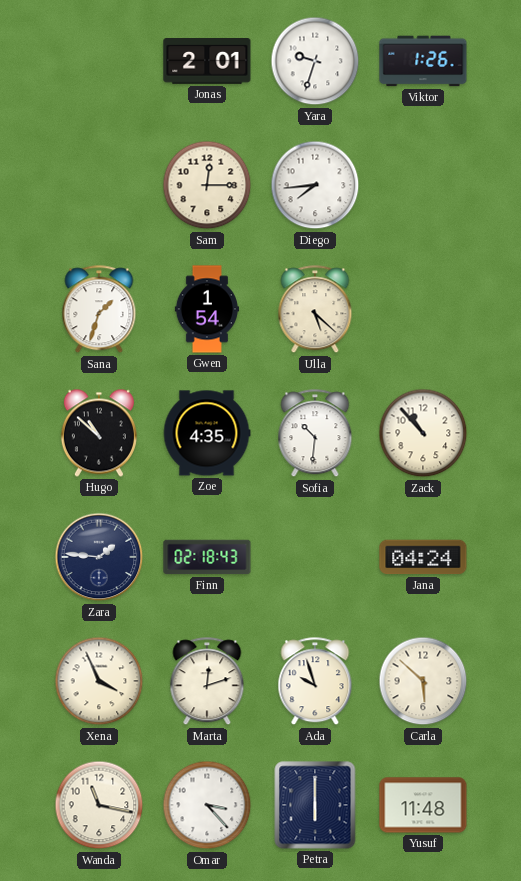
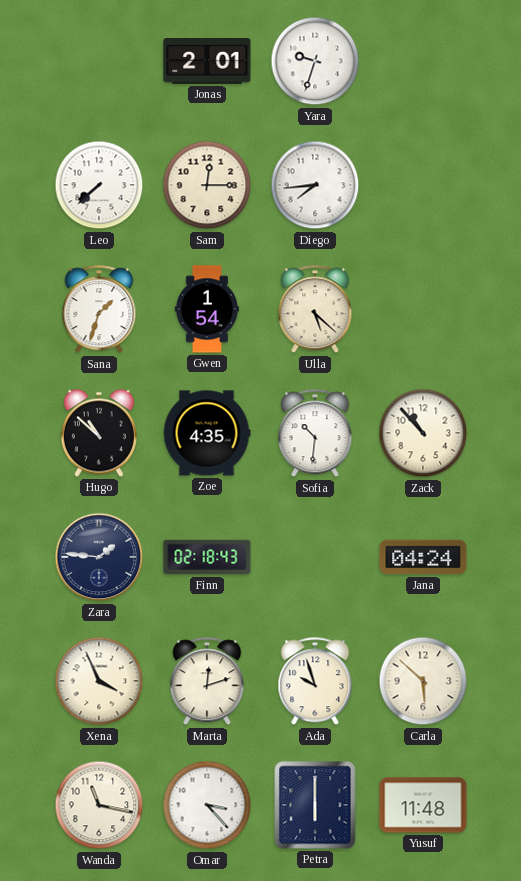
Viktor: 1:26 -> none
Leo: none -> 7:38
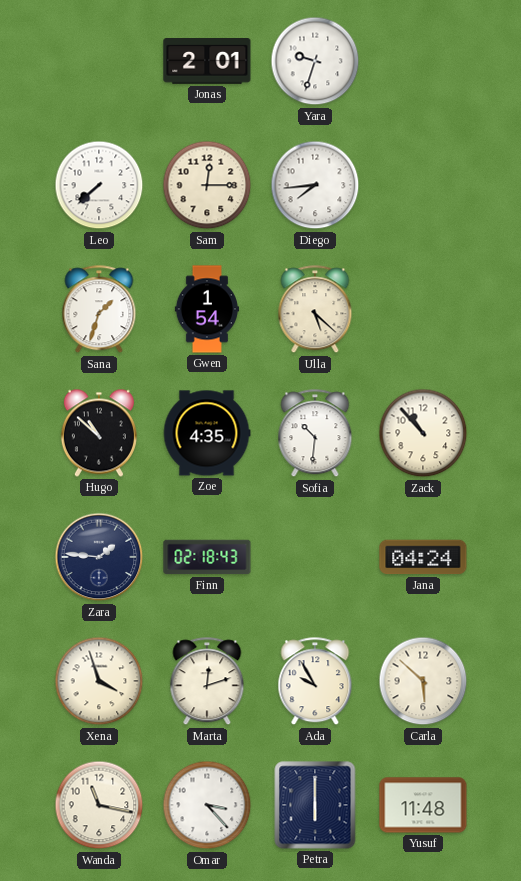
Xena: 3:56 -> 3:57
Ada: 9:57 -> 9:55
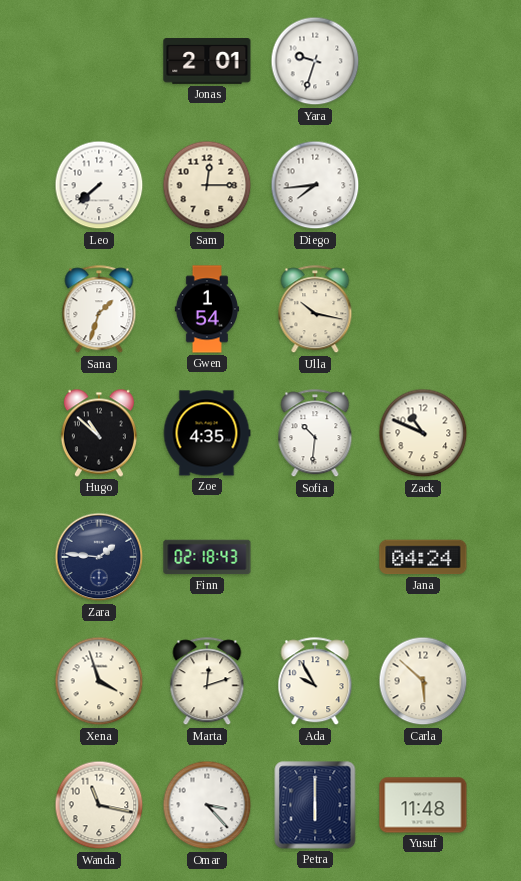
Ulla: 5:22 -> 10:17
Zack: 10:53 -> 10:49
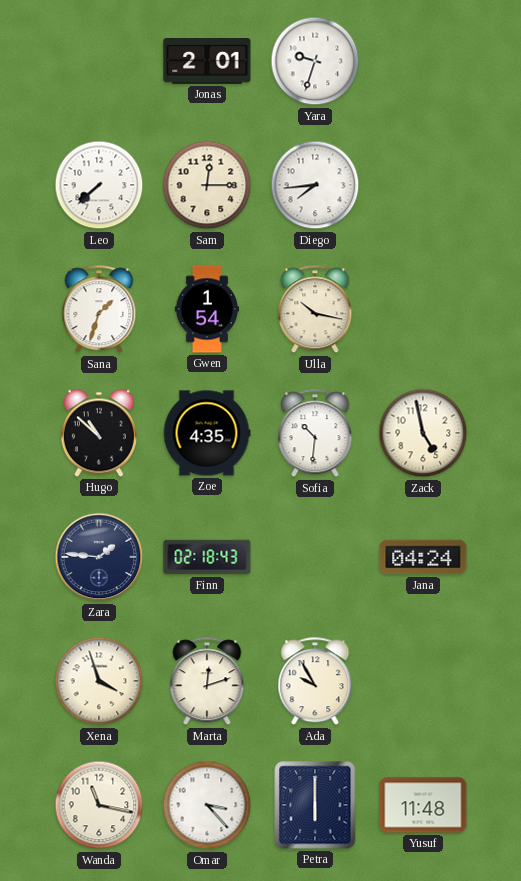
Zack: 10:49 -> 4:58
Carla: 5:52 -> none
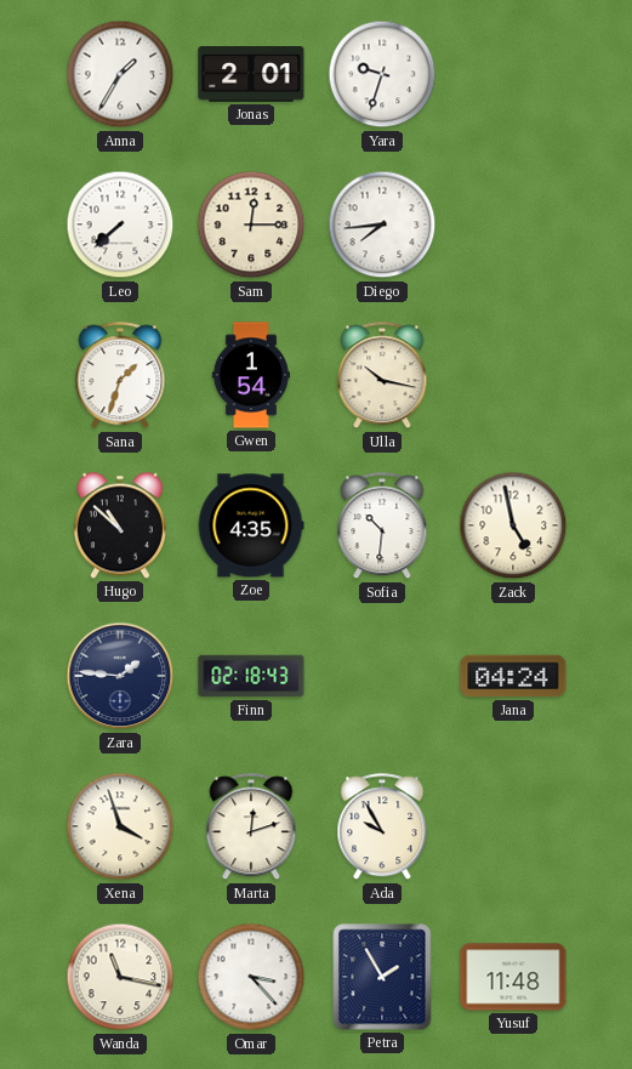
Anna: none -> 1:35
Petra: 6:00 -> 1:55
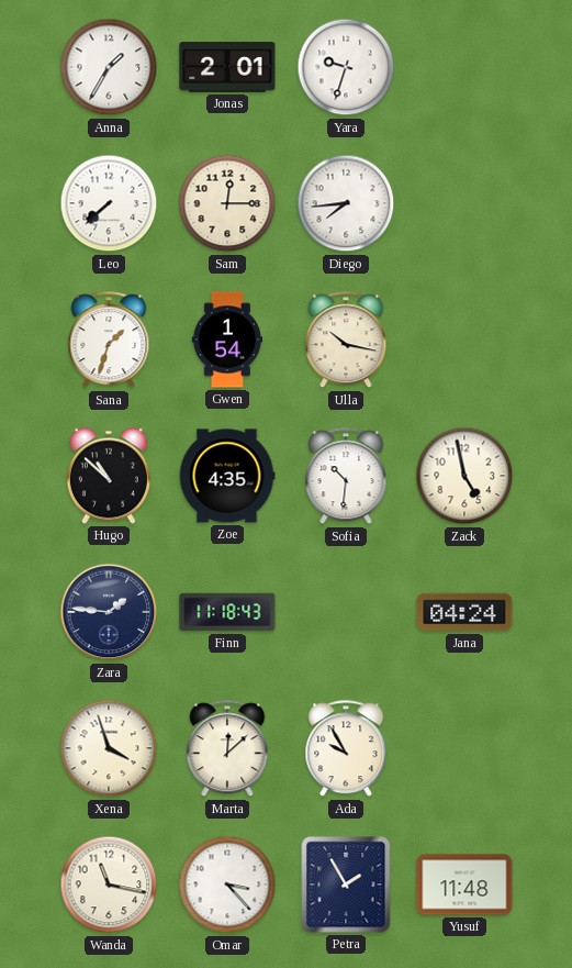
Finn: 02:18 -> 11:18
Marta: 12:12 -> 12:08
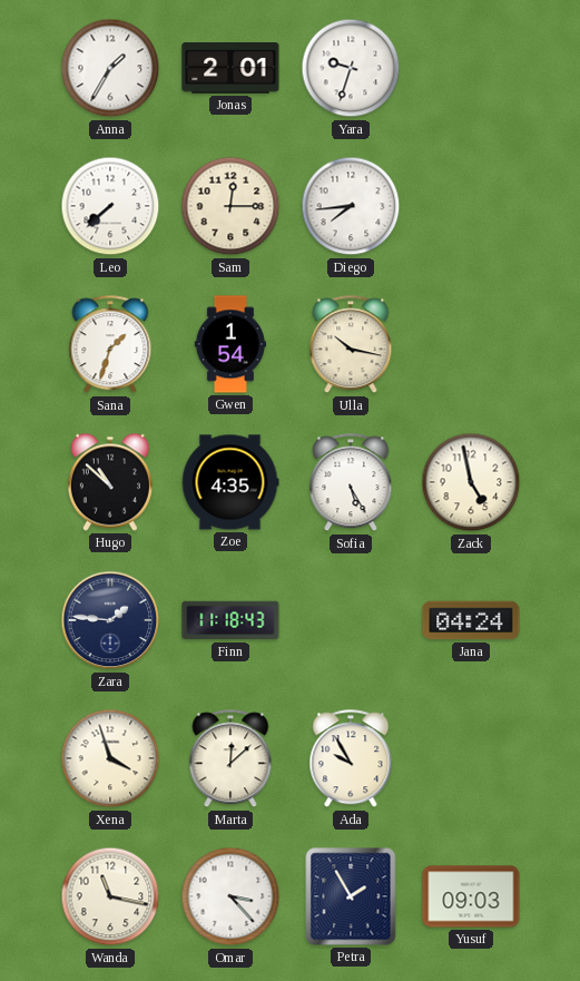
Sofia: 10:31 -> 5:25
Yusuf: 11:48 -> 09:03
